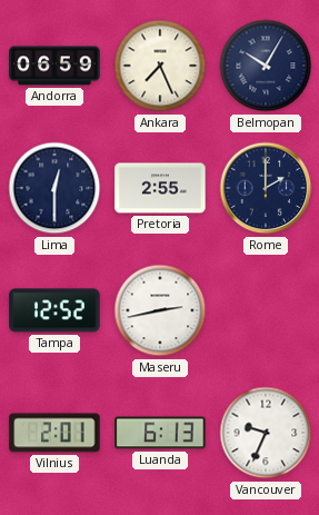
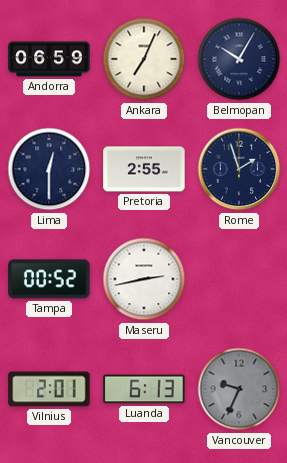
Ankara: 7:26 -> 7:04
Rome: 2:00 -> 1:57
Tampa: 12:52 -> 00:52
Vancouver dial: white -> grey
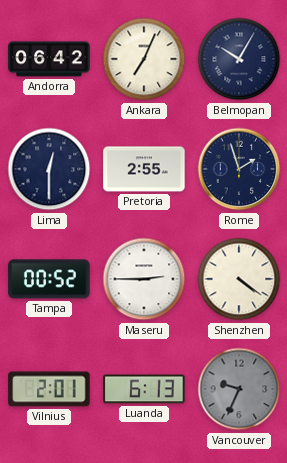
Andorra: 06:59 -> 06:42
Maseru: 2:43 -> 2:45
Shenzhen: none -> 4:21
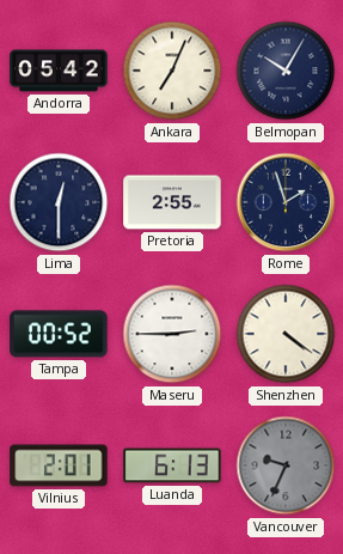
Andorra: 06:42 -> 05:42
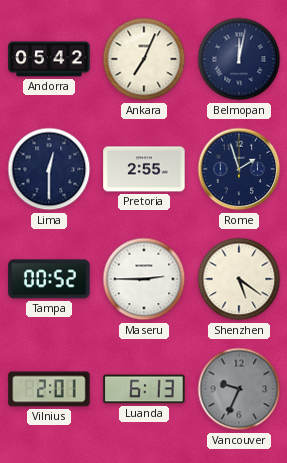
Belmopan: 10:05 -> 12:02
Shenzhen: 4:21 -> 5:21
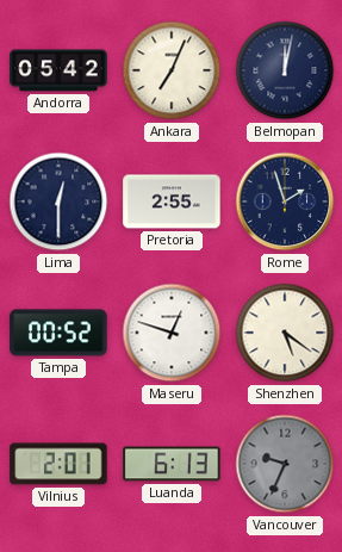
Maseru: 2:45 -> 12:48
